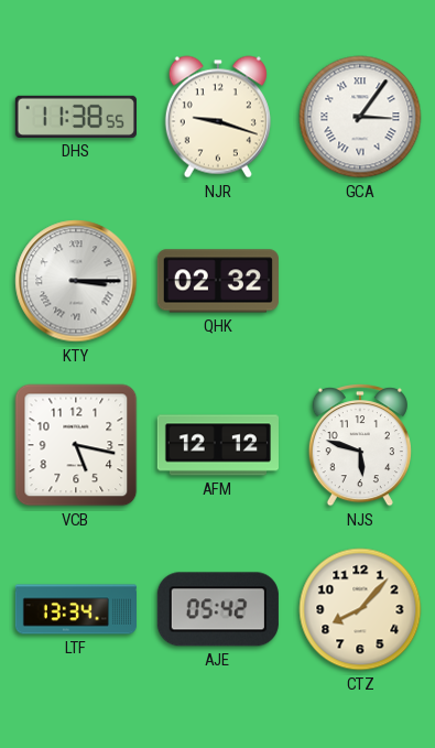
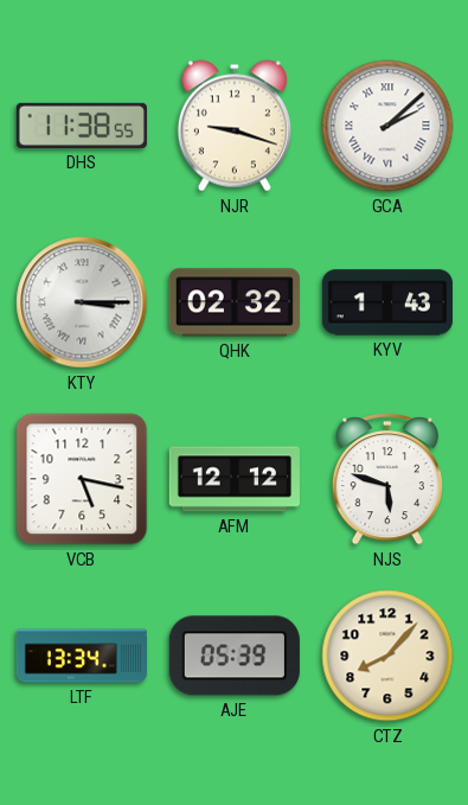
GCA: 3:06 -> 2:08
KYV: none -> 1:43
AJE: 05:42 -> 05:39
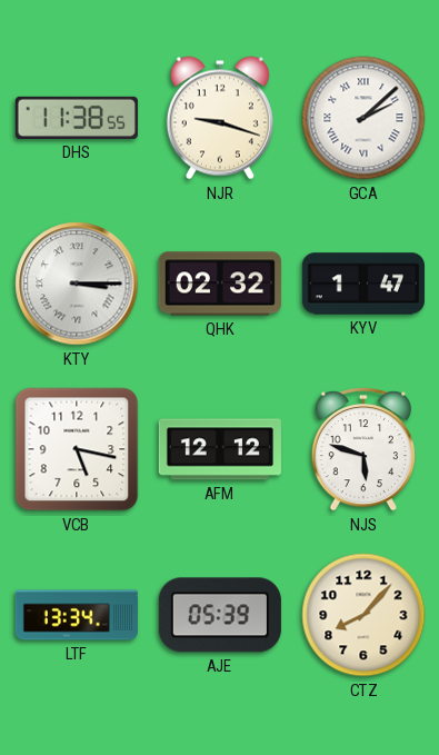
KYV: 1:43 -> 1:47
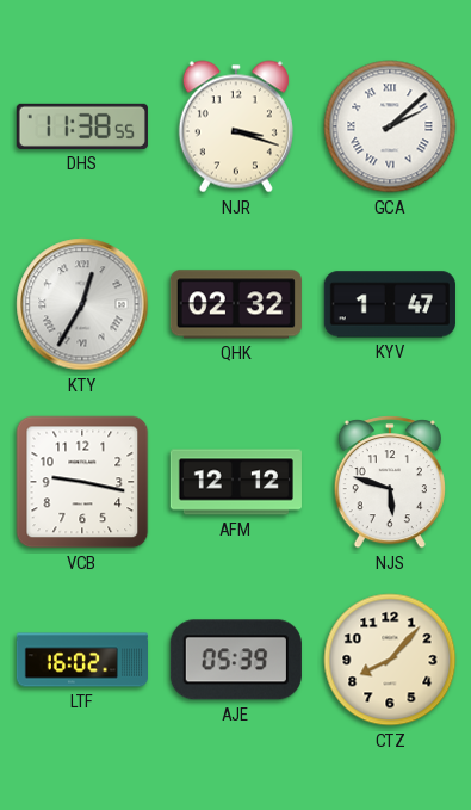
NJR: 9:18 -> 3:18
KTY: 3:15 -> 12:35
VCB: 5:17 -> 9:17
LTF: 13:34 -> 16:02
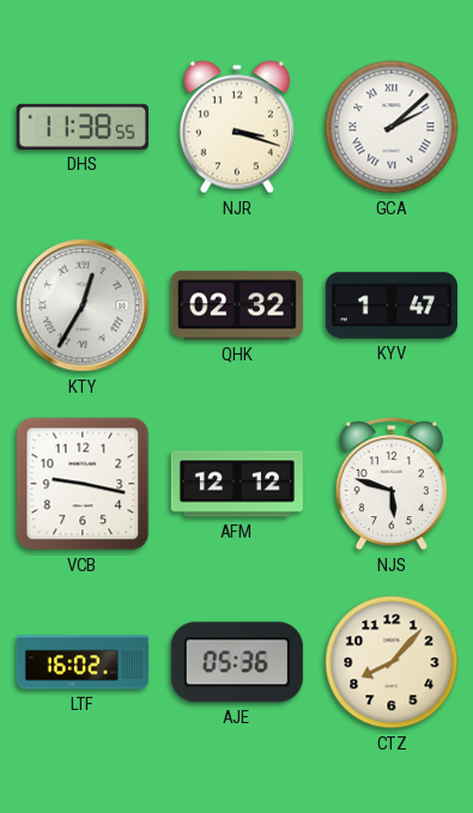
AJE: 05:39 -> 05:36
